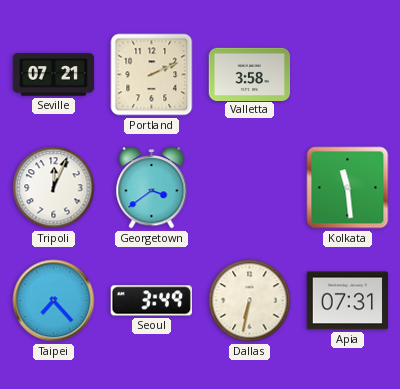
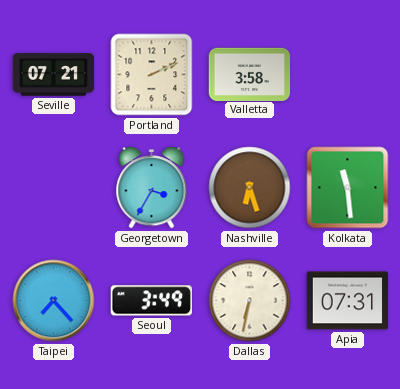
Tripoli: 12:04 -> none
Georgetown: 3:39 -> 3:35
Nashville: none -> 6:27
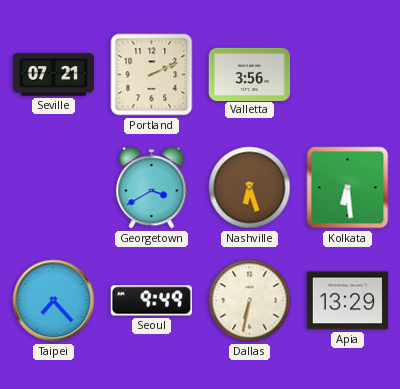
Valletta: 3:58 -> 3:56
Georgetown: 3:35 -> 3:40
Kolkata: 11:29 -> 6:29
Seoul: 3:49 -> 9:49
Apia: 07:31 -> 13:29
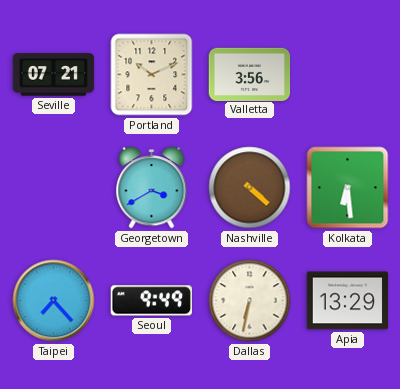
Portland: 2:11 -> 10:11
Nashville: 6:27 -> 4:22
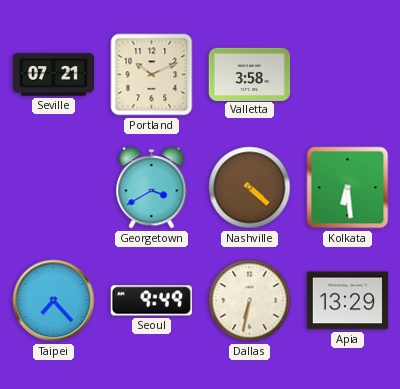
Valletta: 3:56 -> 3:58
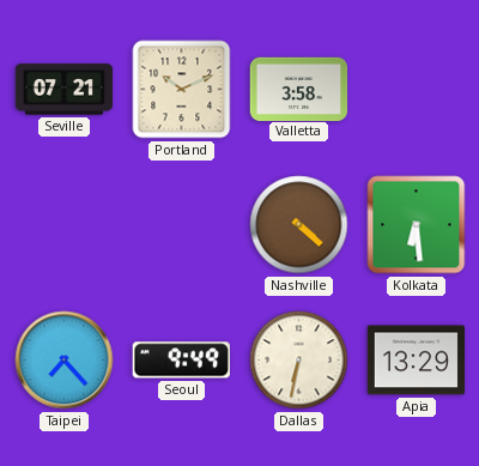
Georgetown: 3:40 -> none
